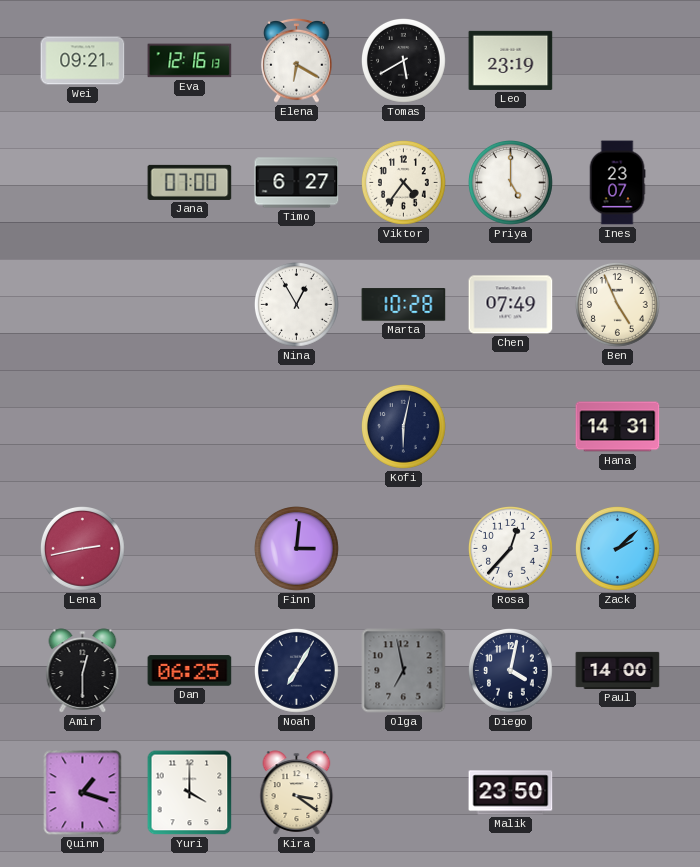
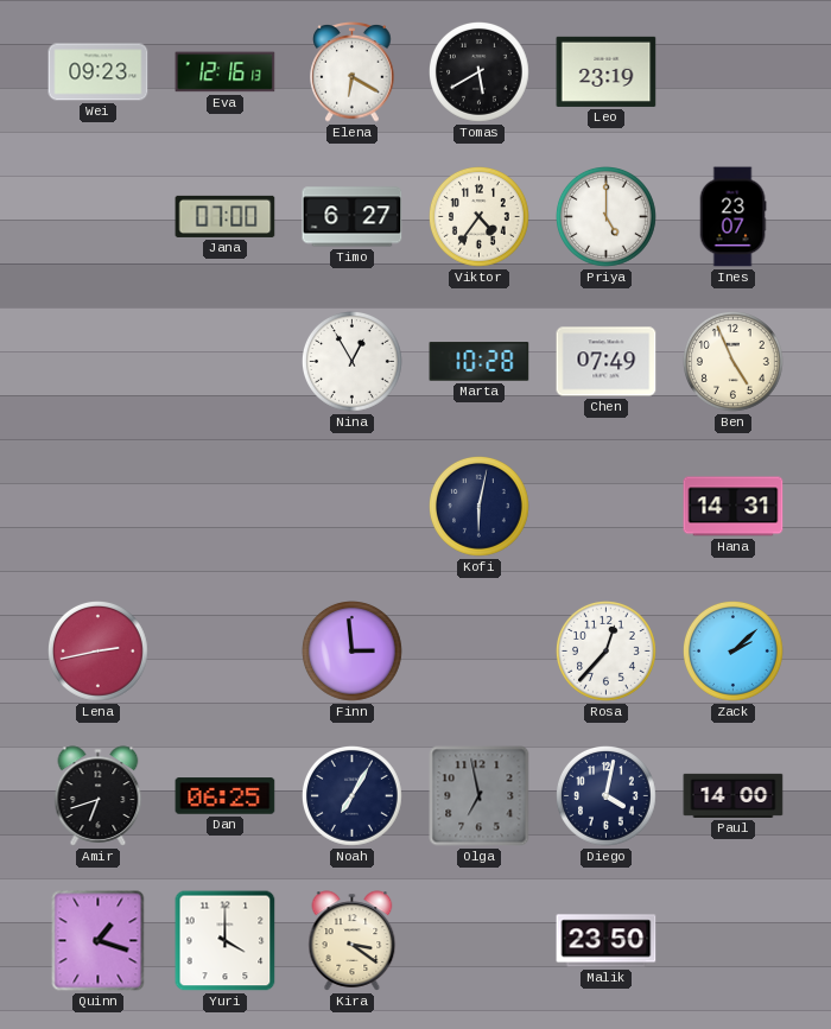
Wei: 09:21 -> 09:23
Finn: 3:01 -> 2:59
Amir: 12:30 -> 6:42
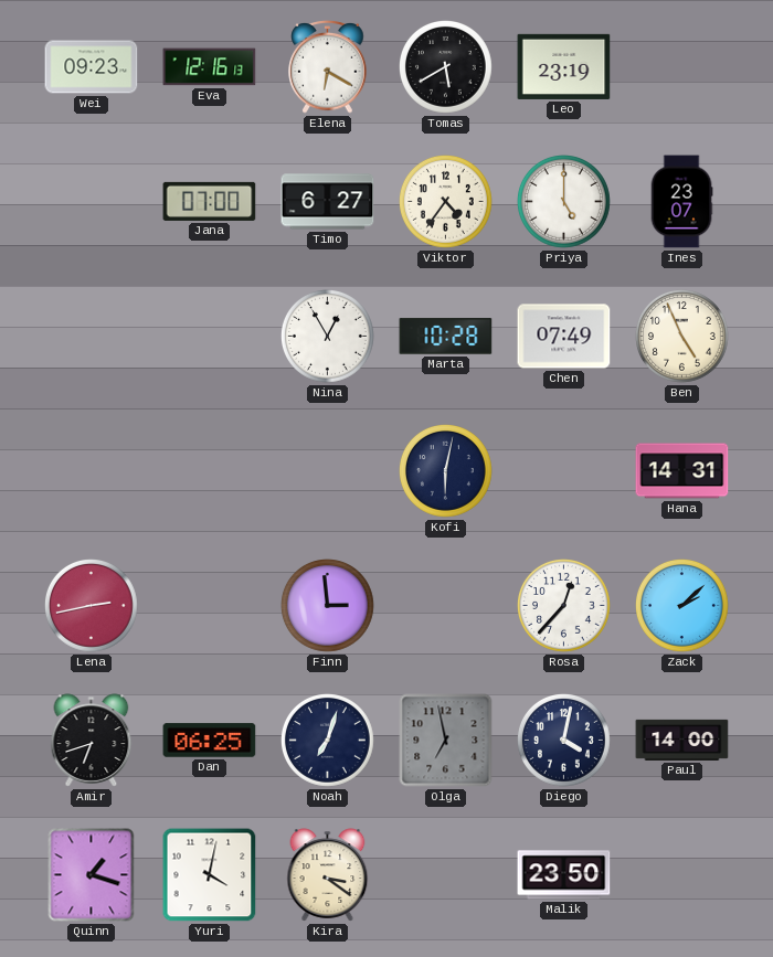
Noah: 7:05 -> 7:03
Yuri: 4:00 -> 4:02
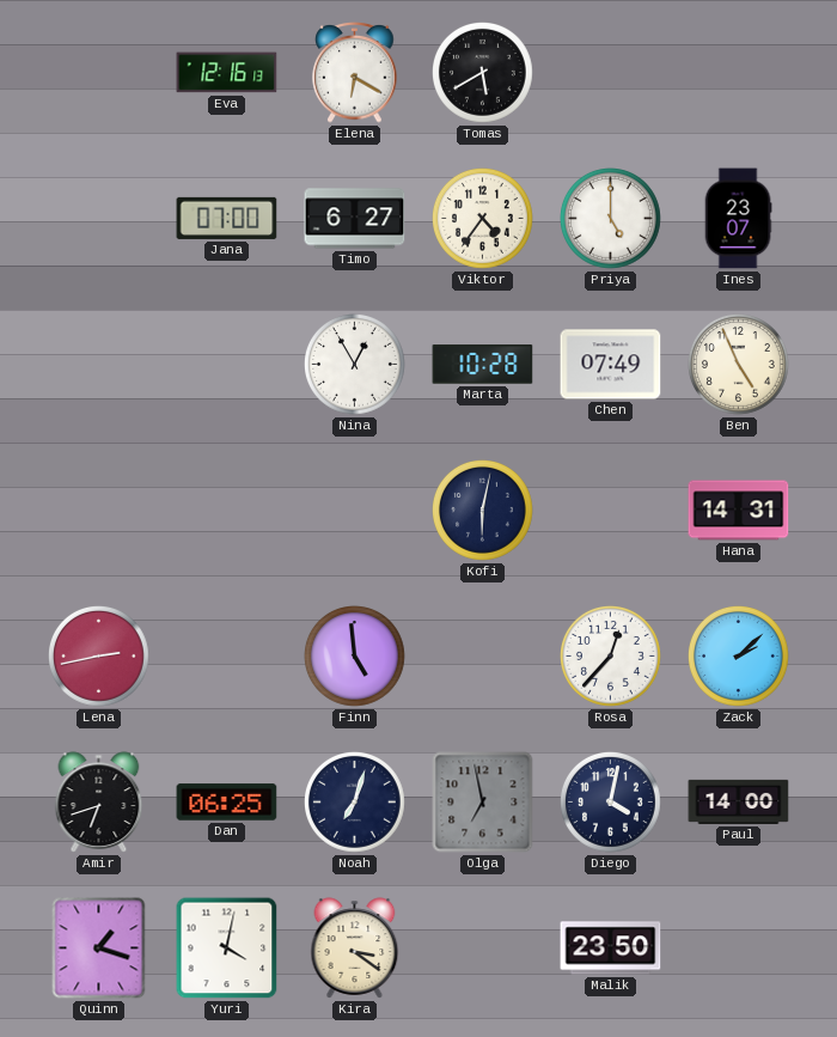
Wei: 09:23 -> none
Leo: 23:19 -> none
Finn: 2:59 -> 4:59
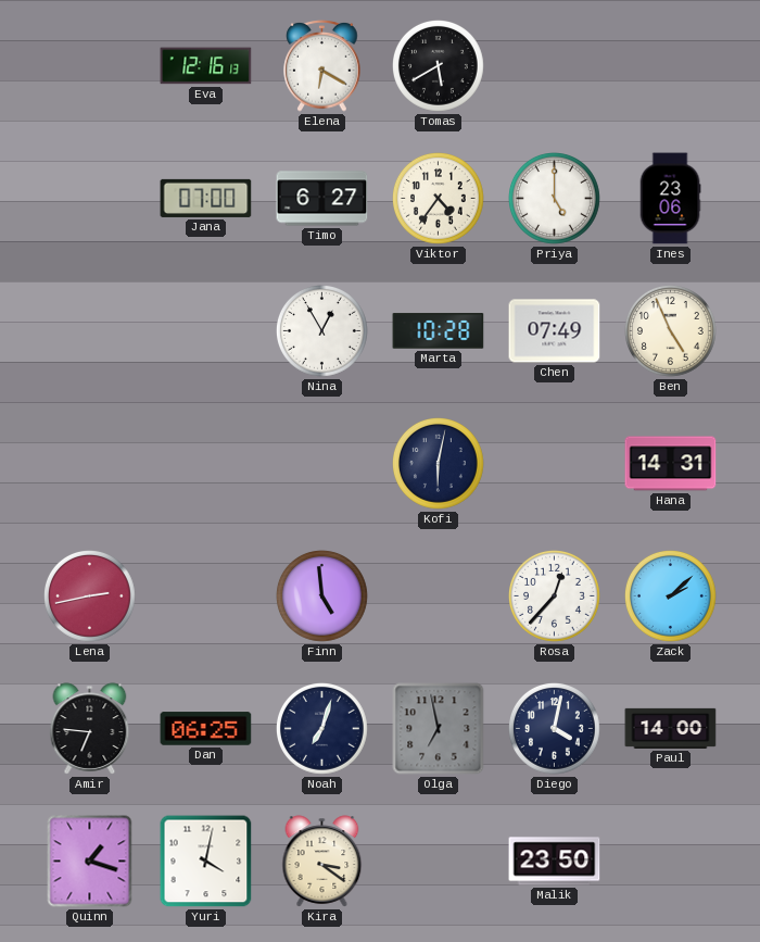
Ines: 23:07 -> 23:06
Amir: 6:42 -> 6:46
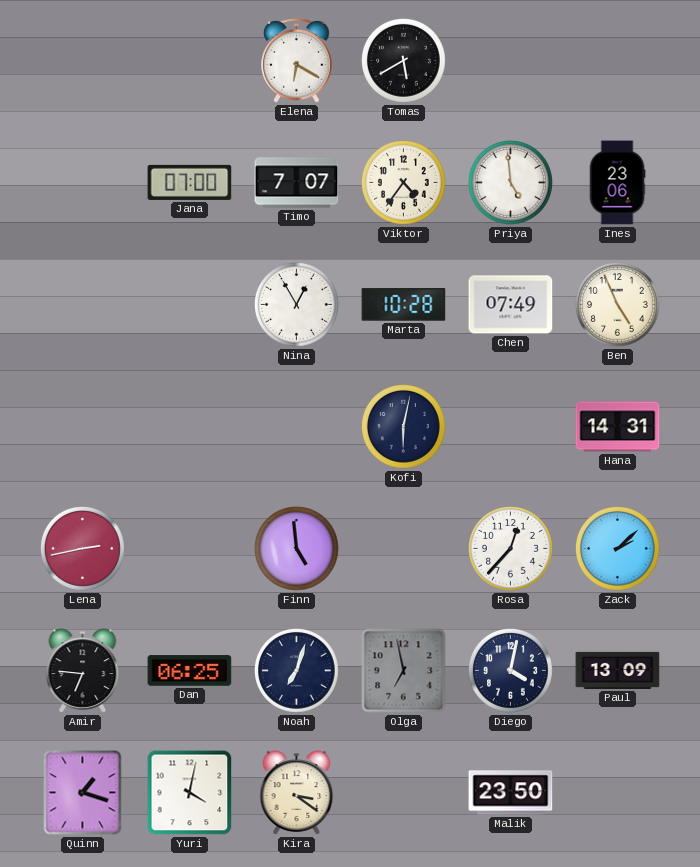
Eva: 12:16 -> none
Timo: 6:27 -> 7:07
Priya: 5:00 -> 4:59
Paul: 14:00 -> 13:09
